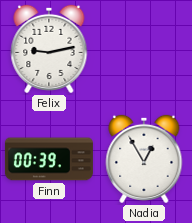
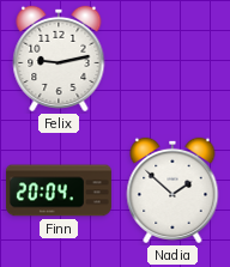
Finn: 00:39 -> 20:04
Nadia: 12:55 -> 1:52
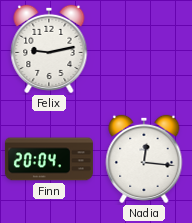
Nadia: 1:52 -> 12:16
